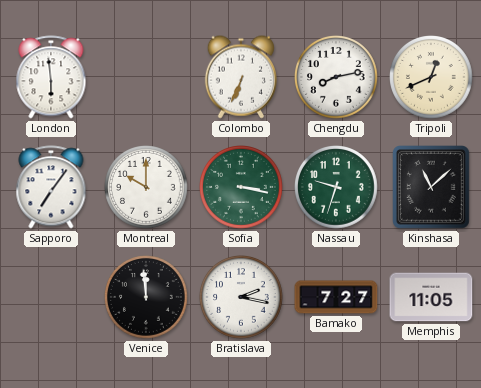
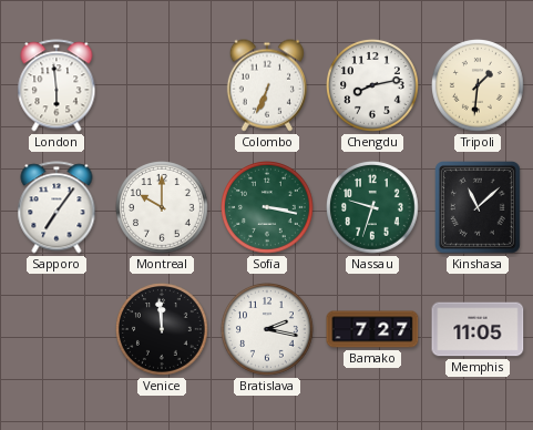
Tripoli: 12:41 -> 1:31
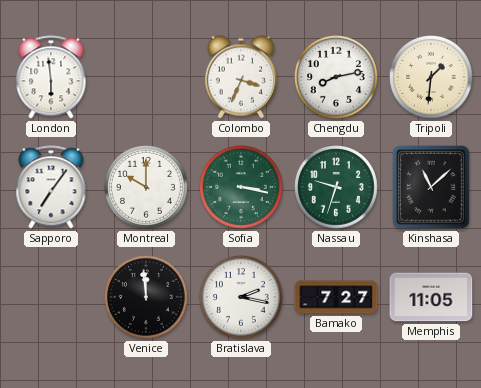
Colombo: 6:34 -> 3:34
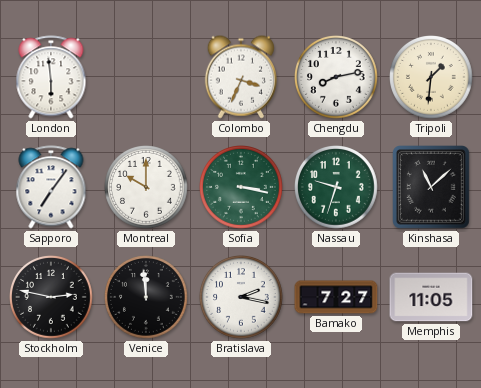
Stockholm: none -> 2:47
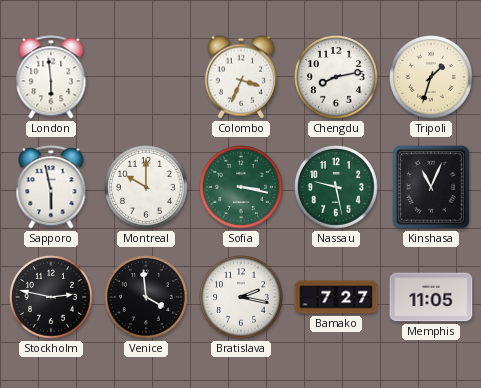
Tripoli: 1:31 -> 1:33
Sapporo: 7:06 -> 5:58
Nassau: 9:33 -> 9:28
Kinshasa: 11:08 -> 11:04
Venice: 11:59 -> 3:59
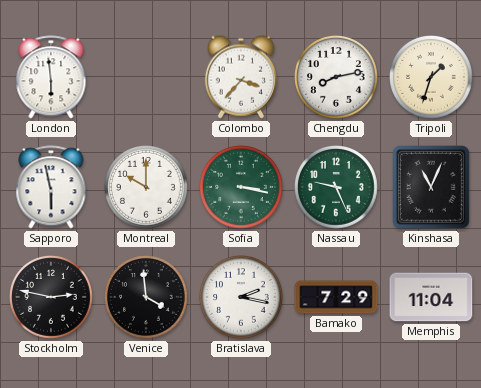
Colombo: 3:34 -> 3:37
Nassau: 9:28 -> 9:26
Bamako: 7:27 -> 7:29
Memphis: 11:05 -> 11:04
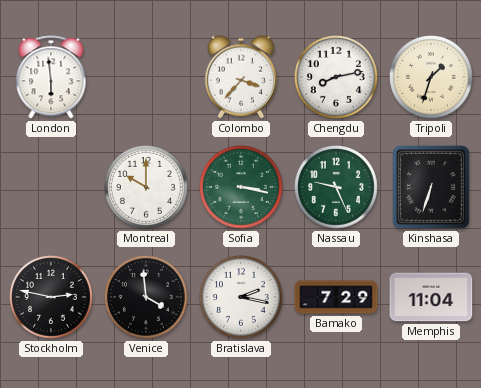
Sapporo: 5:58 -> none
Kinshasa: 11:04 -> 6:33
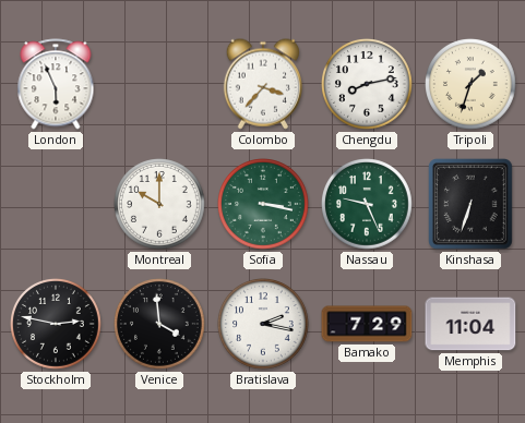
London: 5:59 -> 5:56
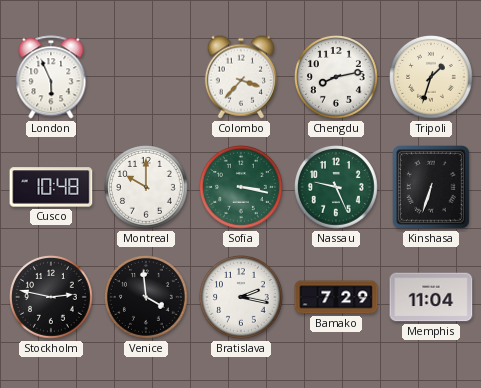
Cusco: none -> 10:48
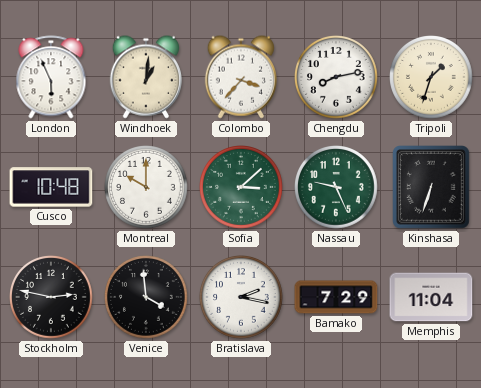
Windhoek: none -> 1:01
Sofia: 3:17 -> 3:08
